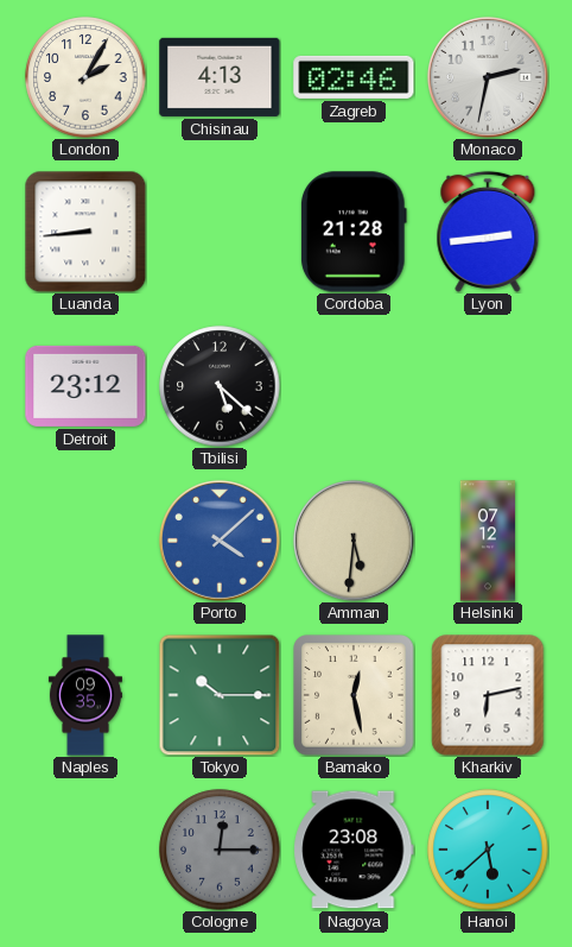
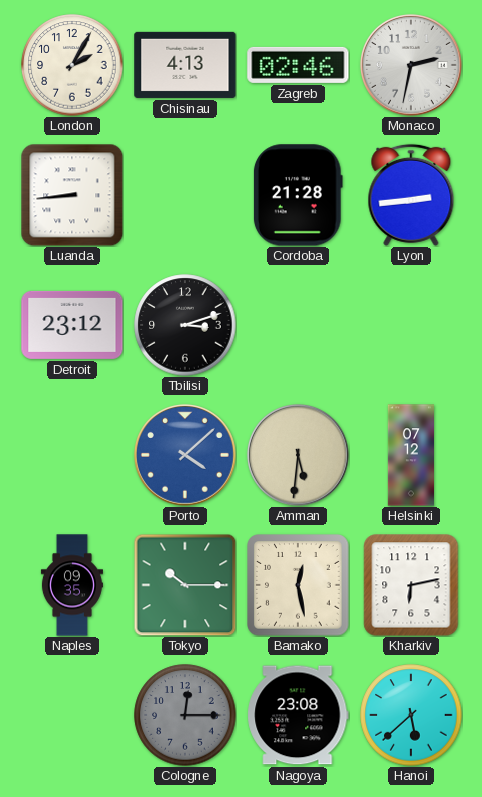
Tbilisi: 5:22 -> 3:12
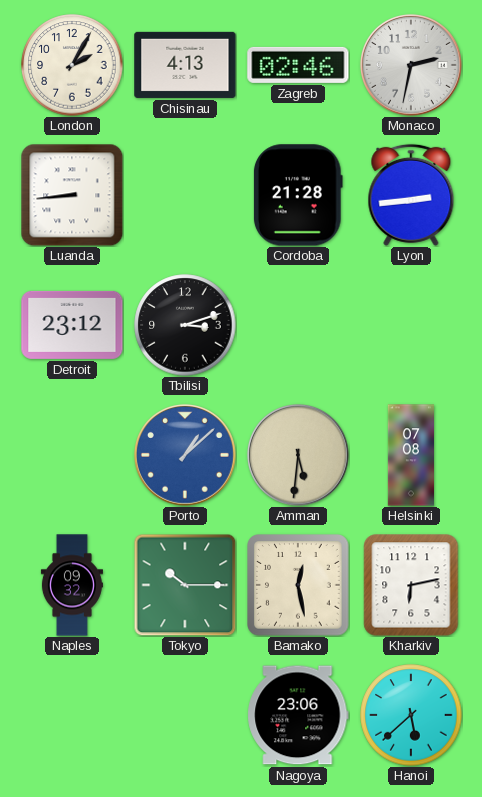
Porto: 4:08 -> 1:08
Helsinki: 07:12 -> 07:08
Naples: 09:35 -> 09:32
Cologne: 12:15 -> none
Nagoya: 23:08 -> 23:06
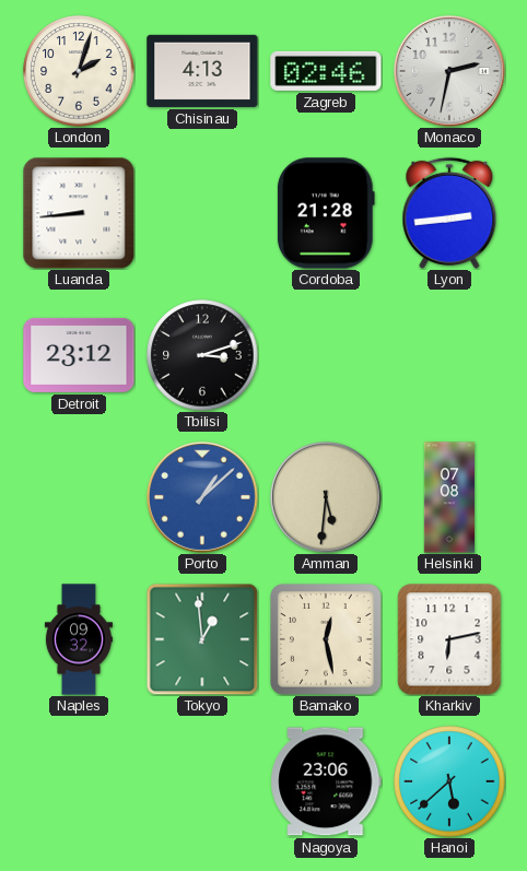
London: 2:05 -> 2:03
Tokyo: 10:15 -> 12:59
